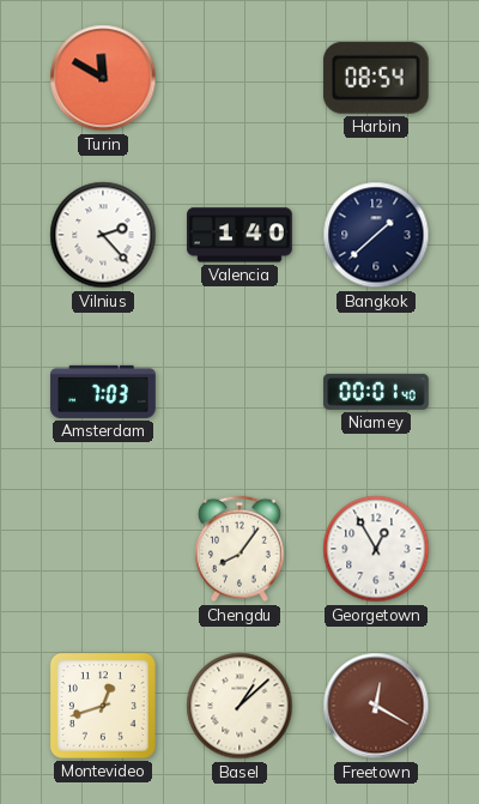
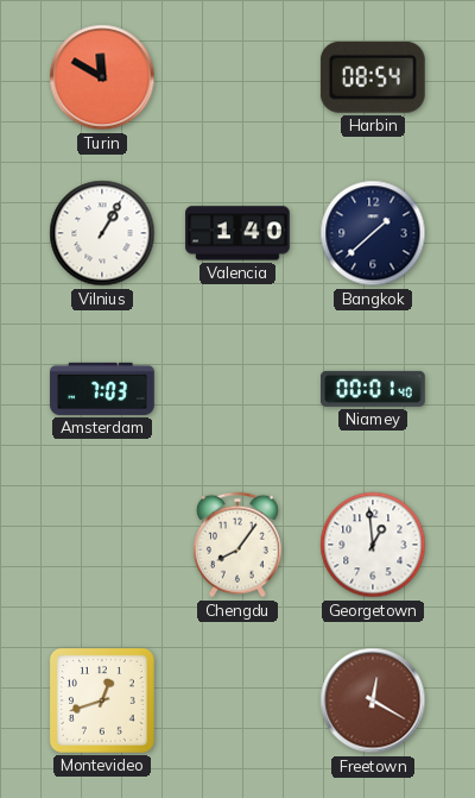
Vilnius: 2:23 -> 1:05
Georgetown: 12:55 -> 12:59
Basel: 1:08 -> none
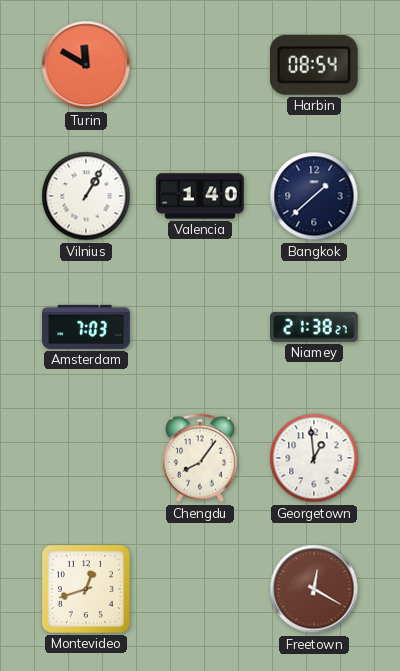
Niamey: 00:01 -> 21:38
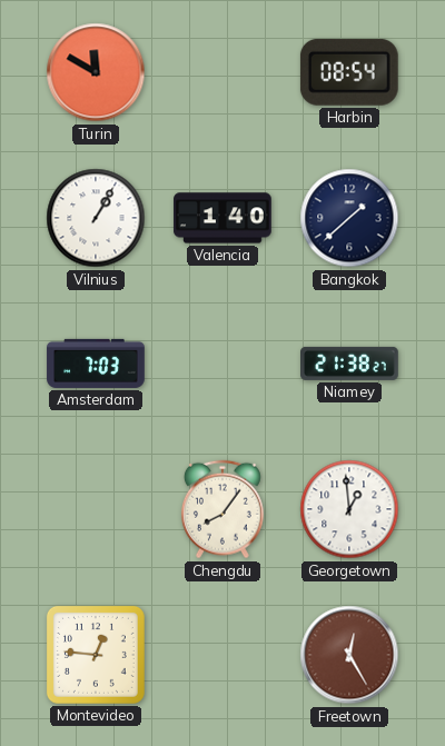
Montevideo: 12:42 -> 12:46
Freetown: 12:20 -> 12:25
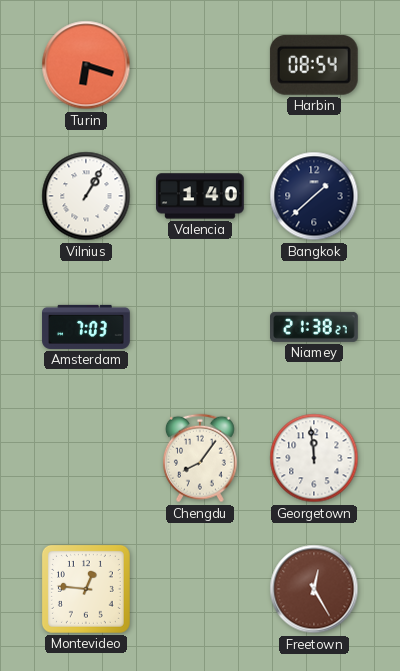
Turin: 11:50 -> 6:18
Georgetown: 12:59 -> 11:59
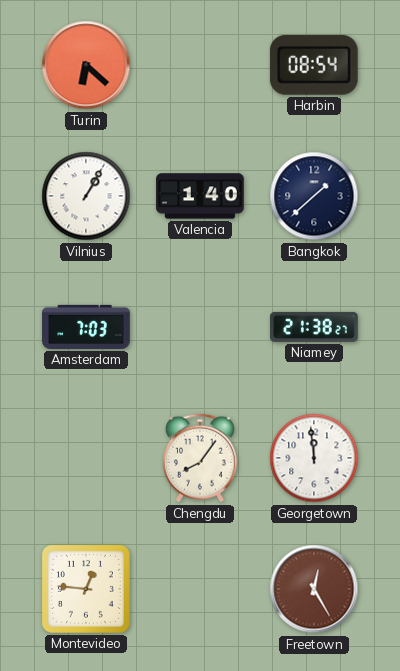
Turin: 6:18 -> 6:22
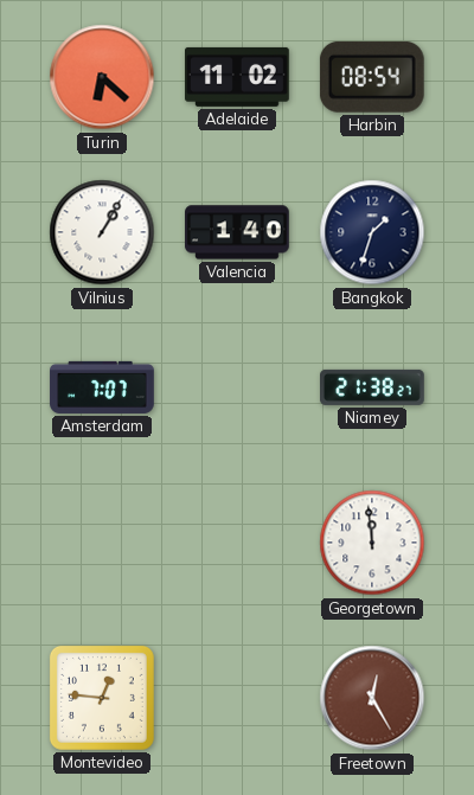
Adelaide: none -> 11:02
Bangkok: 1:38 -> 1:33
Amsterdam: 7:03 -> 7:07
Chengdu: 8:06 -> none
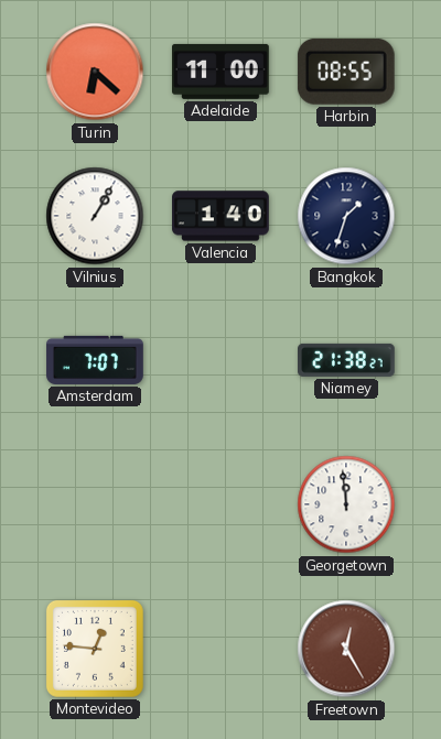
Adelaide: 11:02 -> 11:00
Harbin: 08:54 -> 08:55
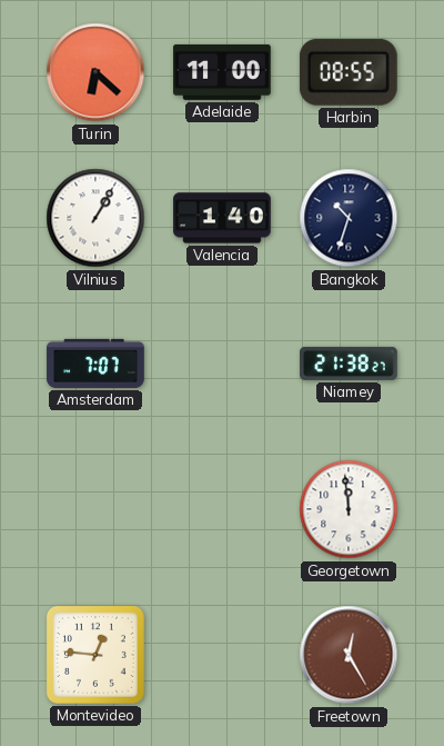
Bangkok: 1:33 -> 10:33
